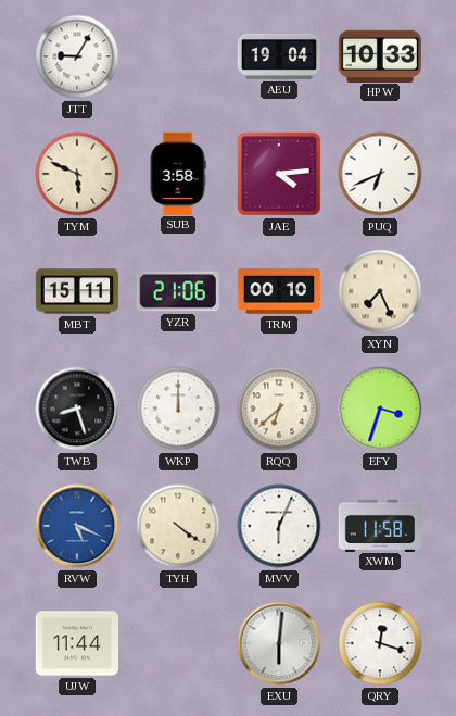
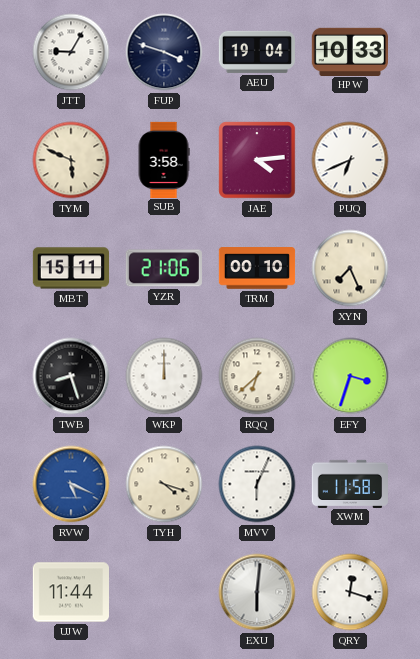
FUP: none -> 3:48
TYH: 4:21 -> 4:18
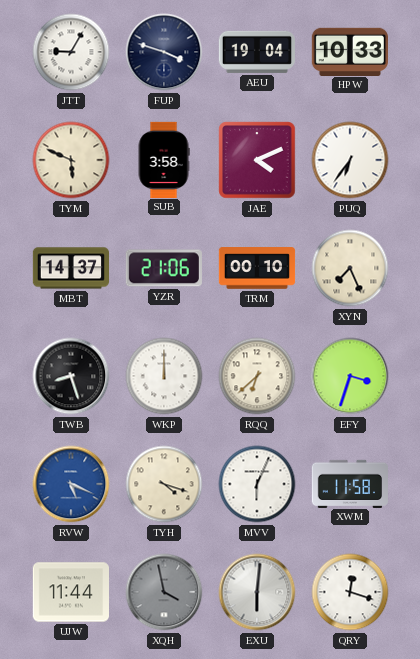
JAE: 4:14 -> 4:11
PUQ: 6:41 -> 6:36
MBT: 15:11 -> 14:37
XQH: none -> 3:58
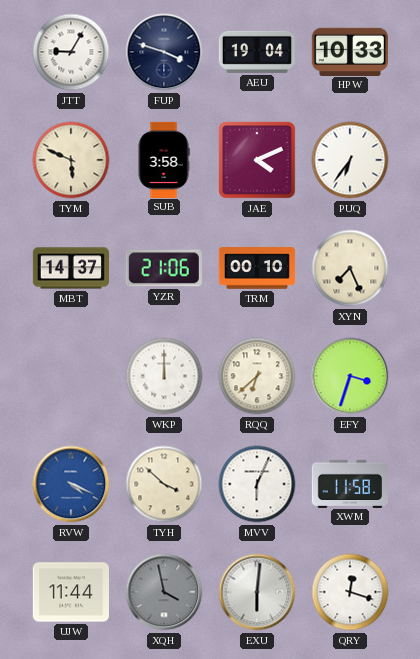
TWB: 8:27 -> none
RVW: 5:19 -> 4:19
TYH: 4:18 -> 3:52
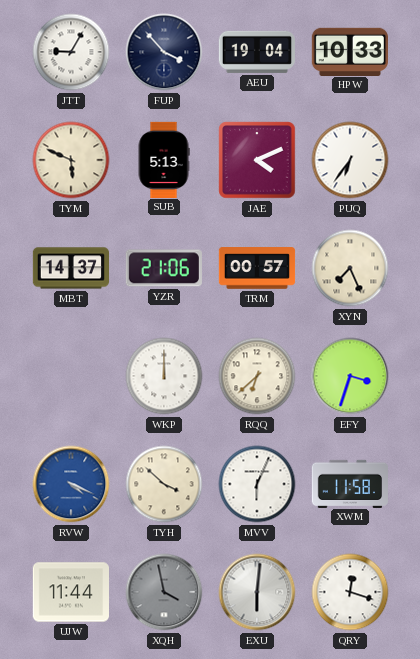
FUP: 3:48 -> 3:53
SUB: 3:58 -> 5:13
TRM: 00:10 -> 00:57
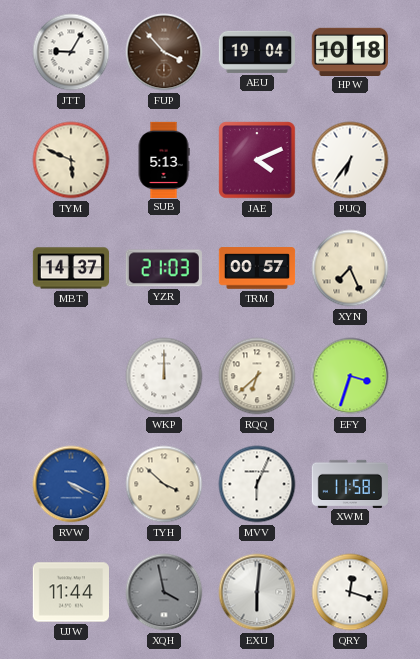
FUP dial: navy -> brown
HPW: 10:33 -> 10:18
YZR: 21:06 -> 21:03
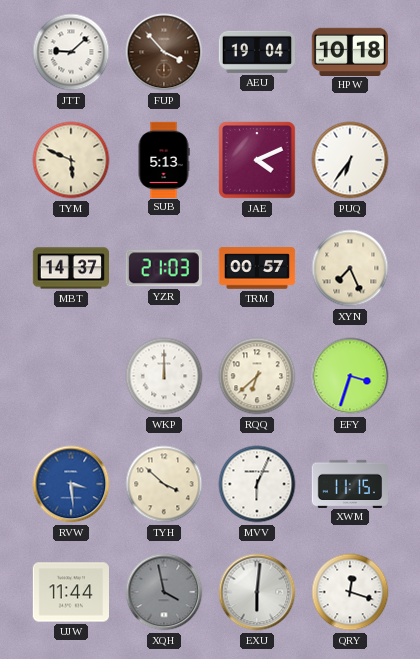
JTT: 9:05 -> 9:08
RVW: 4:19 -> 3:29
XWM: 11:58 -> 11:15
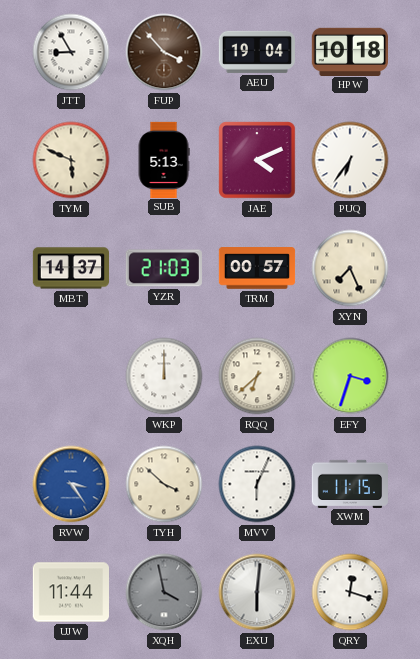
JTT: 9:08 -> 8:55
RVW: 3:29 -> 3:24
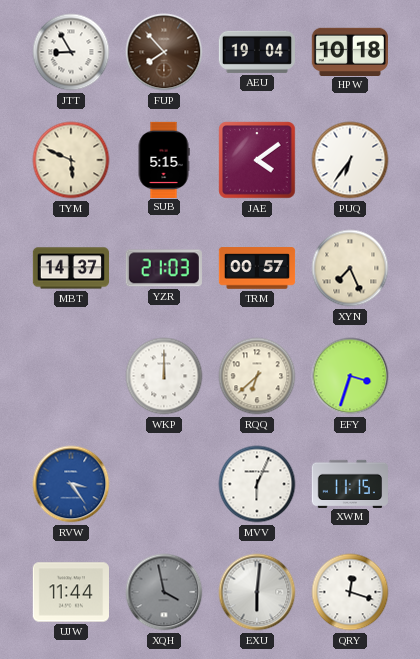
FUP: 3:53 -> 7:53
SUB: 5:13 -> 5:15
JAE: 4:11 -> 4:09
TYH: 3:52 -> none
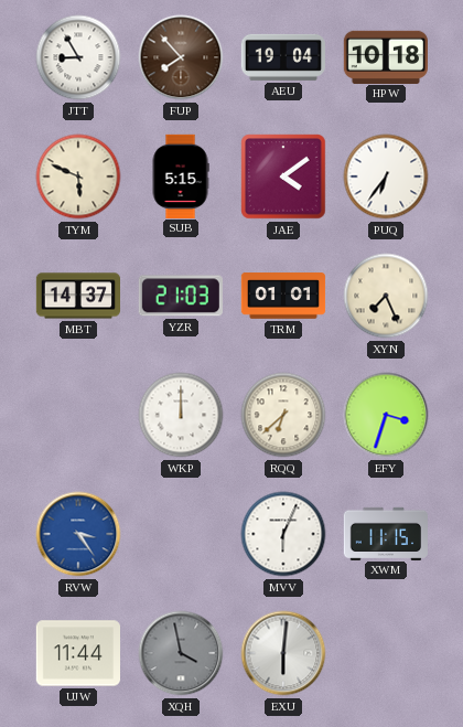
TRM: 00:57 -> 01:01
QRY: 12:18 -> none
